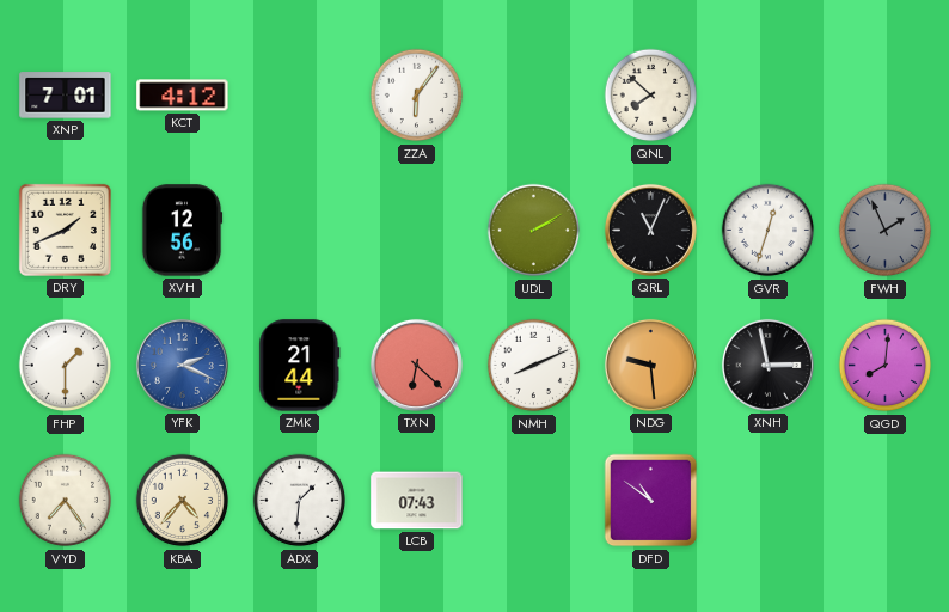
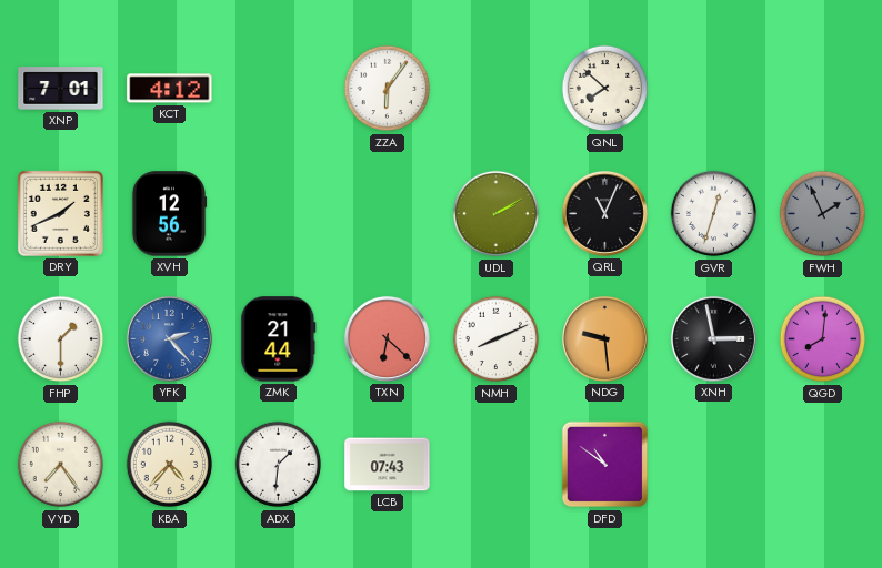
YFK: 2:19 -> 2:23
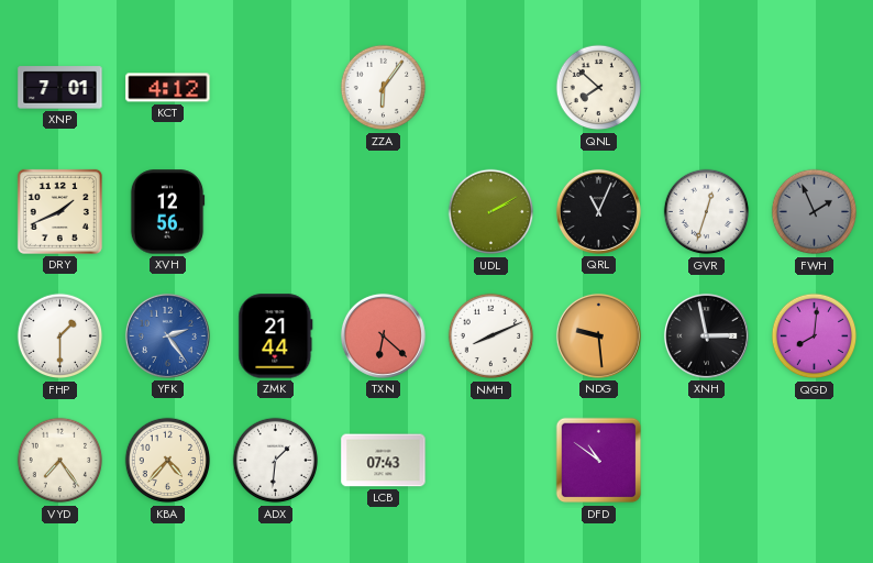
YFK: 2:23 -> 2:24
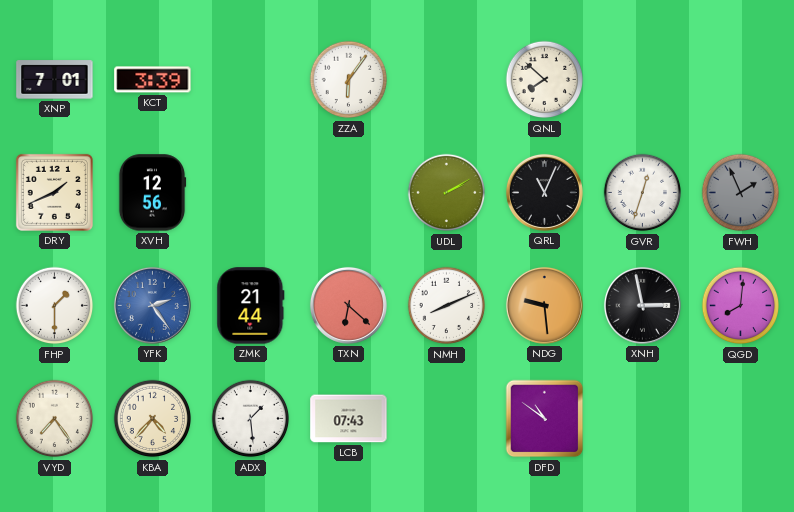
KCT: 4:12 -> 3:39
ADX: 1:31 -> 1:29
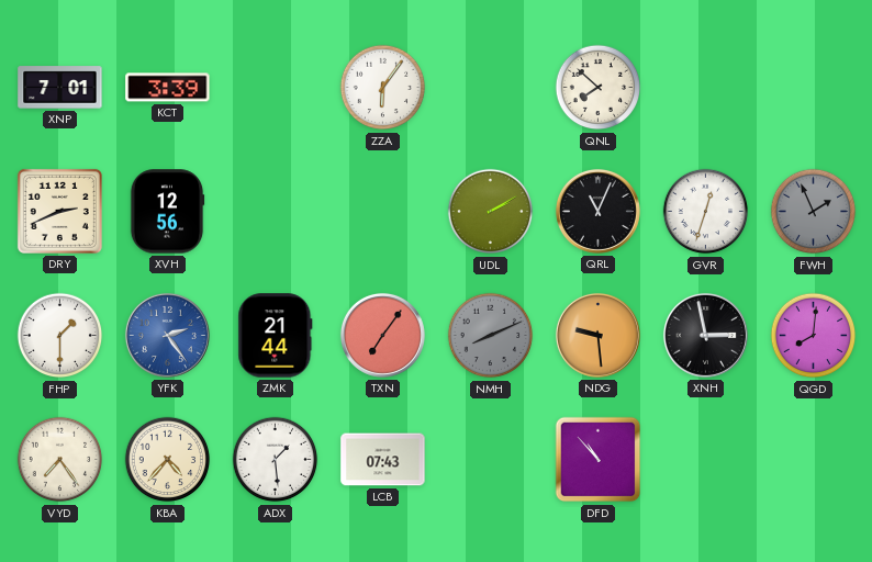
DRY: 1:41 -> 2:41
TXN: 6:22 -> 7:06
NMH dial: white -> grey
DFD: 10:51 -> 10:53
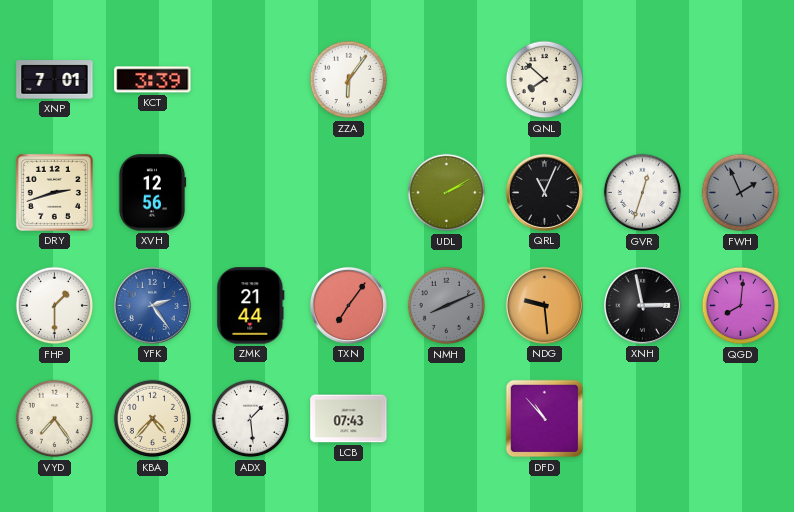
DRY: 2:41 -> 2:42
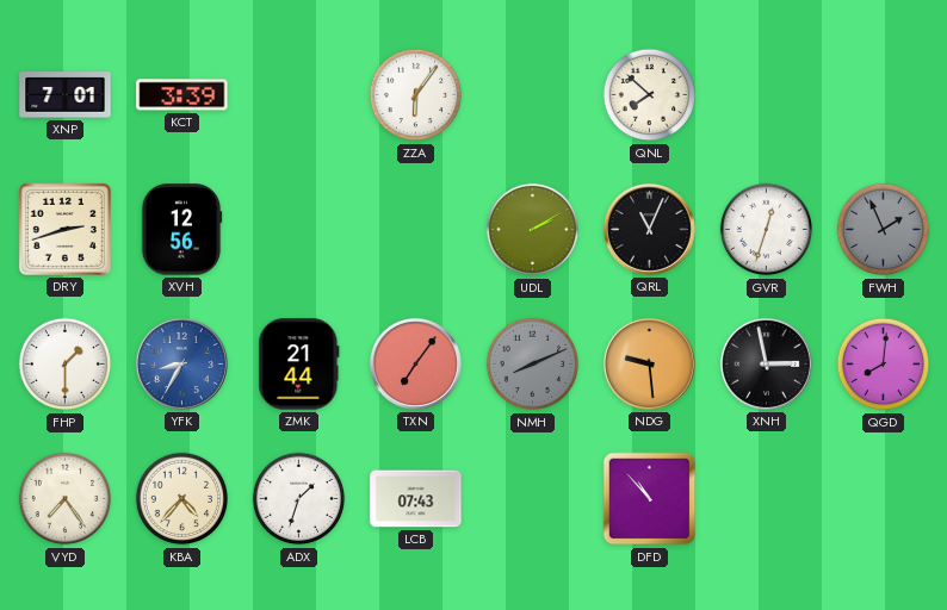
YFK: 2:24 -> 8:35
ADX: 1:29 -> 1:33
